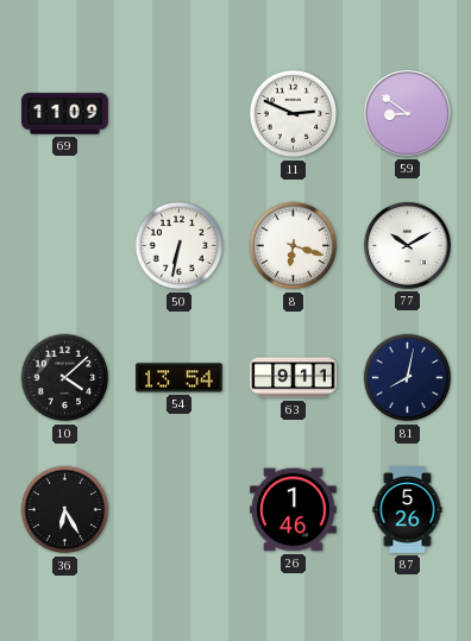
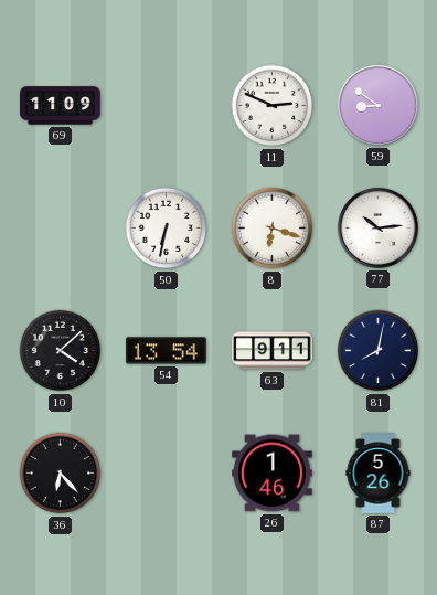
77: 10:10 -> 10:14
36: 6:25 -> 6:23
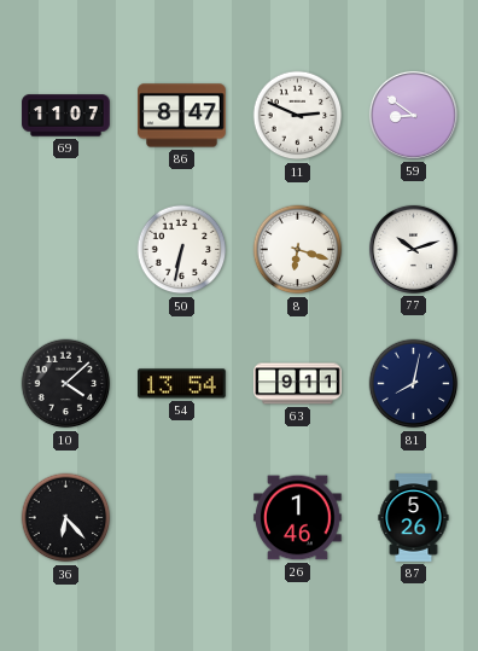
69: 11:09 -> 11:07
86: none -> 8:47
77: 10:14 -> 10:12
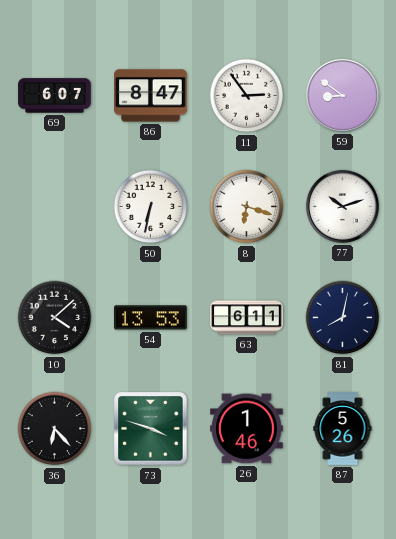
69: 11:07 -> 6:07
11: 2:49 -> 2:54
54: 13:54 -> 13:53
63: 9:11 -> 6:11
73: none -> 3:48
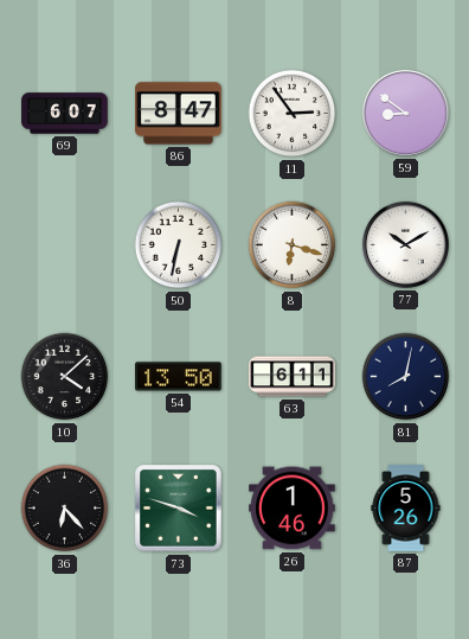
77: 10:12 -> 10:10
54: 13:53 -> 13:50
